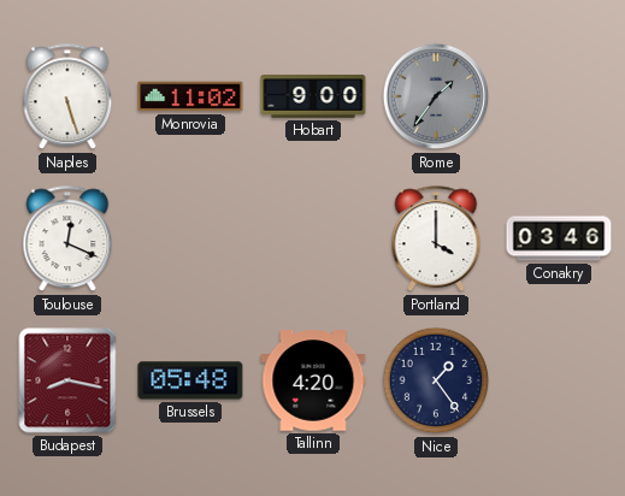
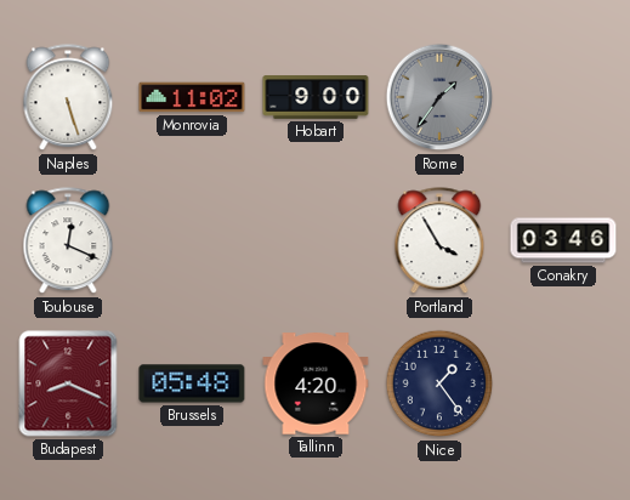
Portland: 4:00 -> 3:55
Budapest: 8:17 -> 8:19
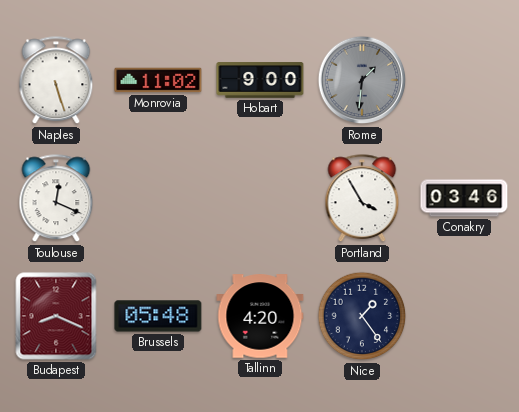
Rome: 1:36 -> 1:31
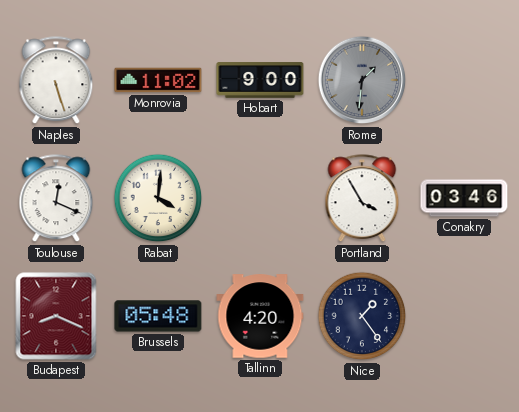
Rabat: none -> 4:01
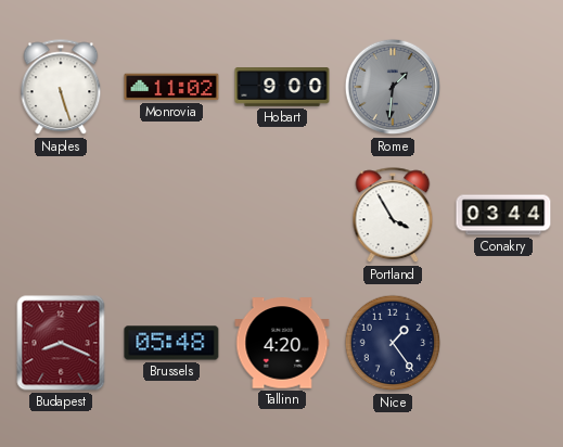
Toulouse: 12:19 -> none
Rabat: 4:01 -> none
Conakry: 03:46 -> 03:44
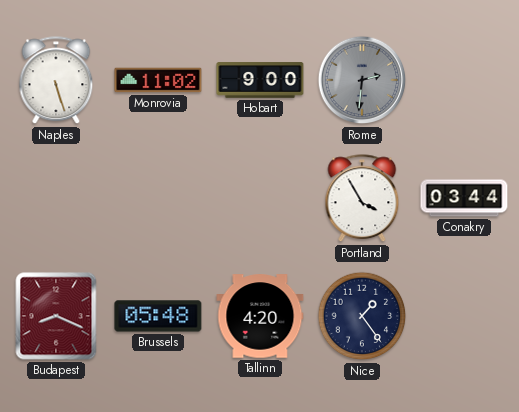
Rome: 1:31 -> 2:31
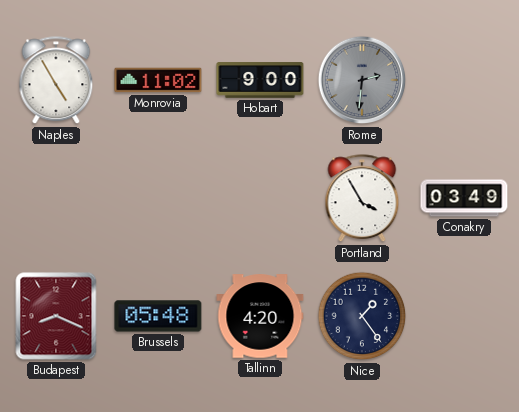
Naples: 5:27 -> 4:55
Conakry: 03:44 -> 03:49
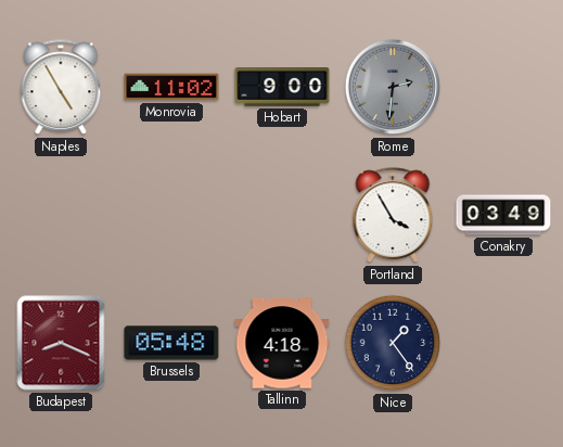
Tallinn: 4:20 -> 4:18
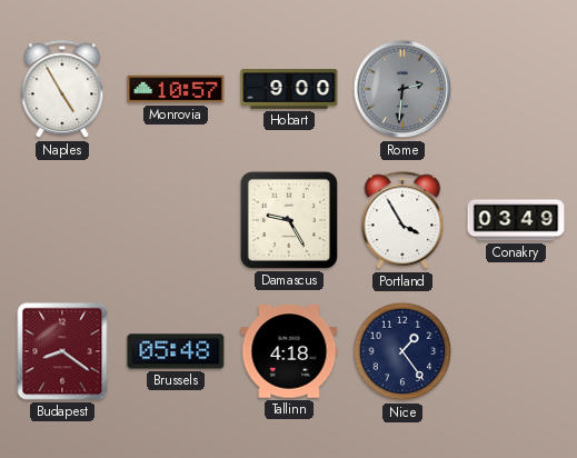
Monrovia: 11:02 -> 10:57
Damascus: none -> 9:25
Budapest: 8:19 -> 8:21
